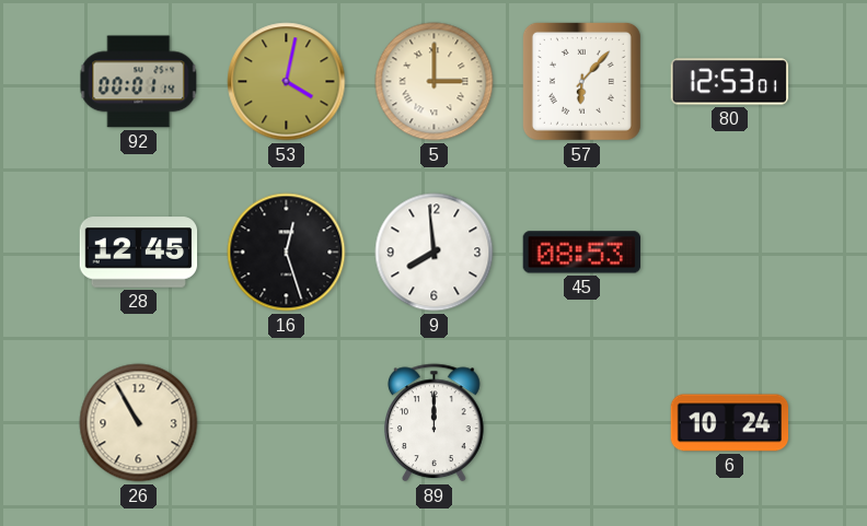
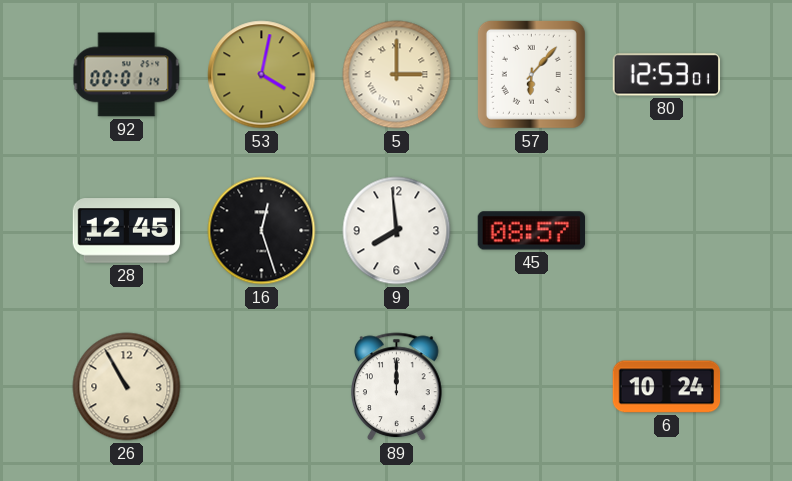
45: 08:53 -> 08:57
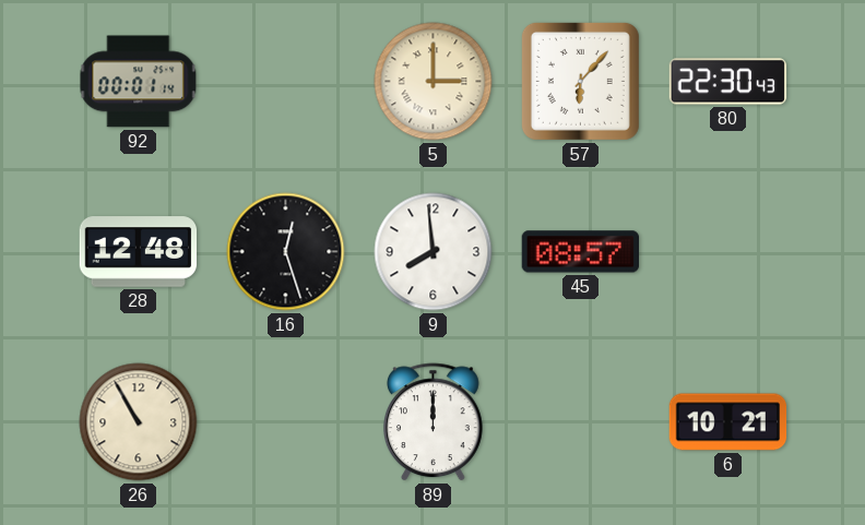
53: 4:02 -> none
80: 12:53 -> 22:30
28: 12:45 -> 12:48
6: 10:24 -> 10:21
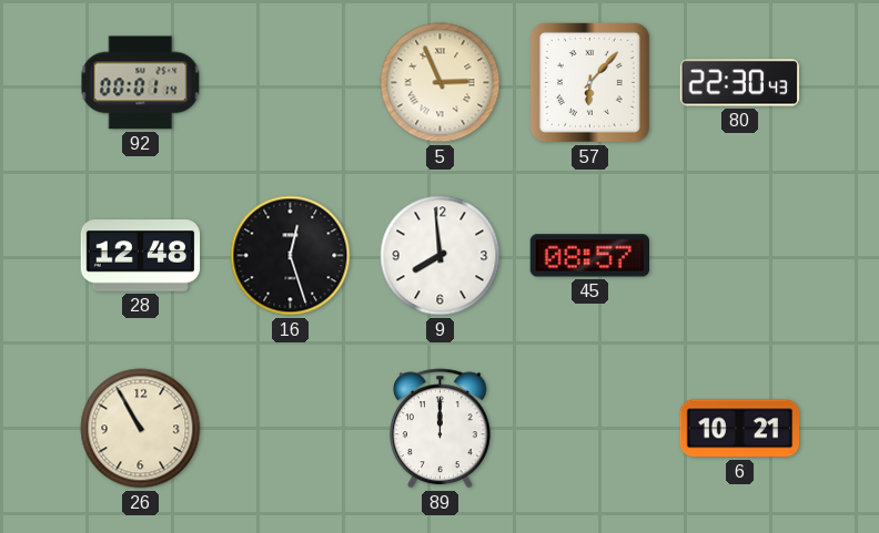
5: 3:00 -> 2:56
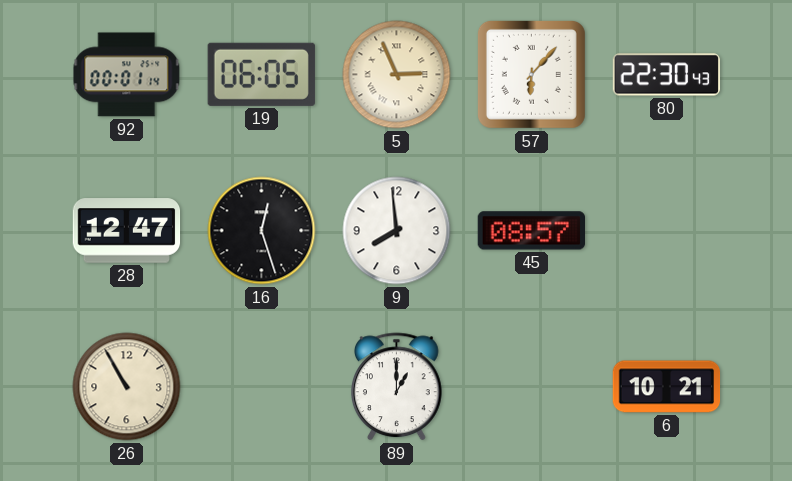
19: none -> 06:05
28: 12:48 -> 12:47
89: 12:00 -> 1:00
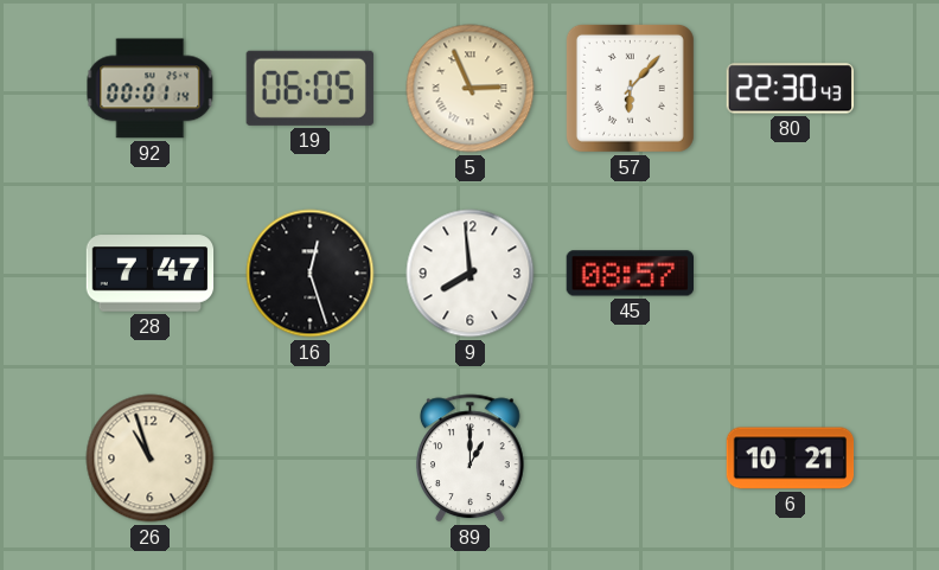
28: 12:47 -> 7:47
26: 10:55 -> 10:57
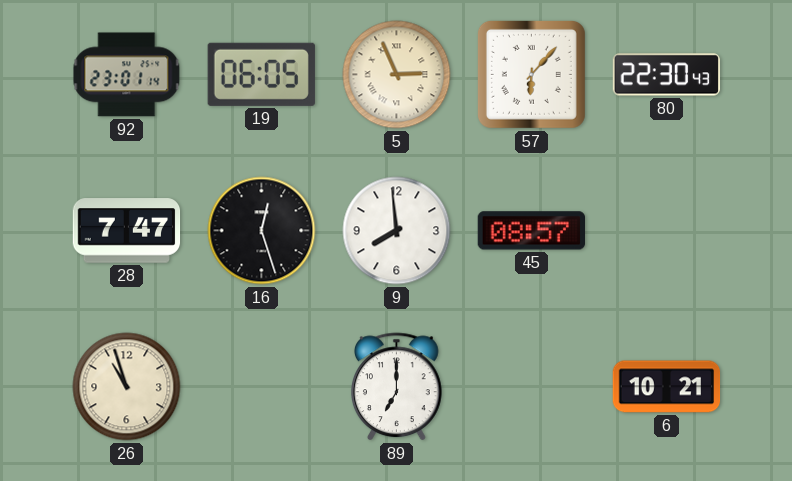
92: 00:01 -> 23:01
89: 1:00 -> 7:00
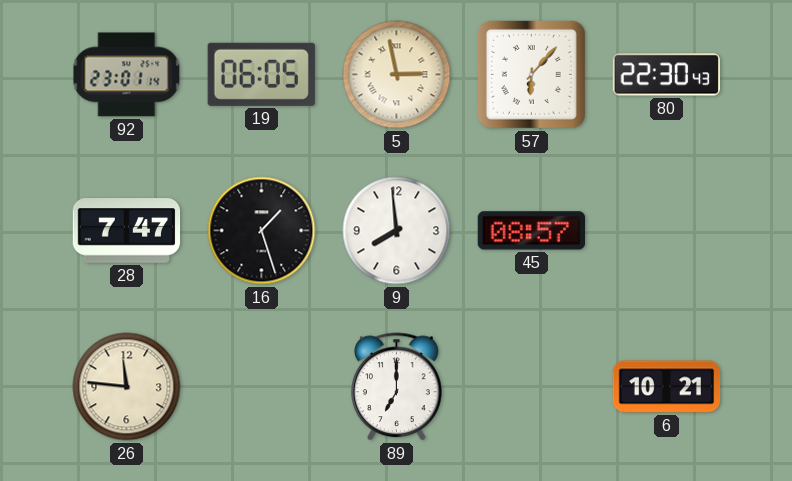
5: 2:56 -> 2:58
16: 12:27 -> 1:27
26: 10:57 -> 11:46
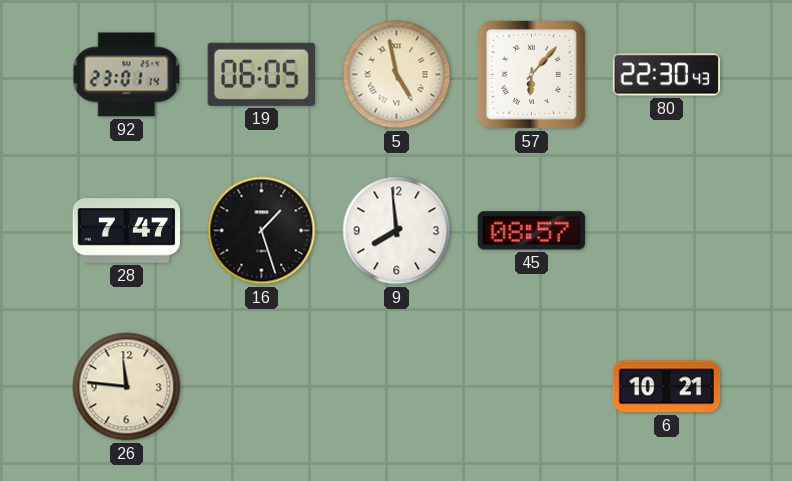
5: 2:58 -> 4:58
89: 7:00 -> none
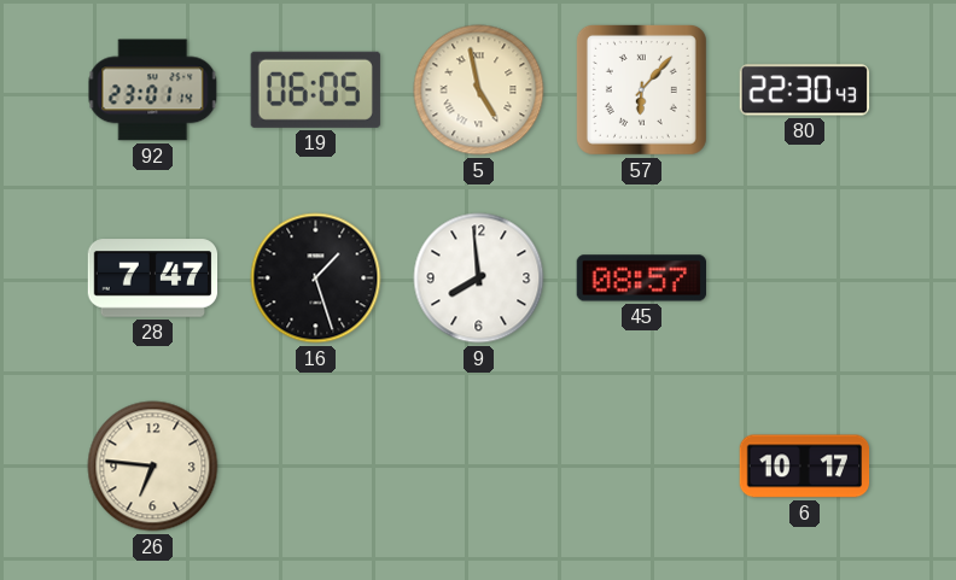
26: 11:46 -> 6:46
6: 10:21 -> 10:17
